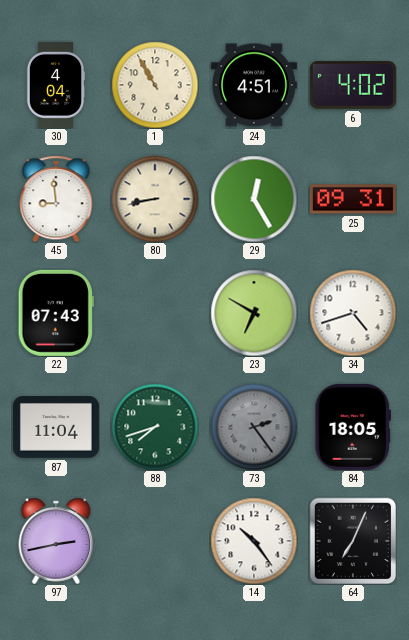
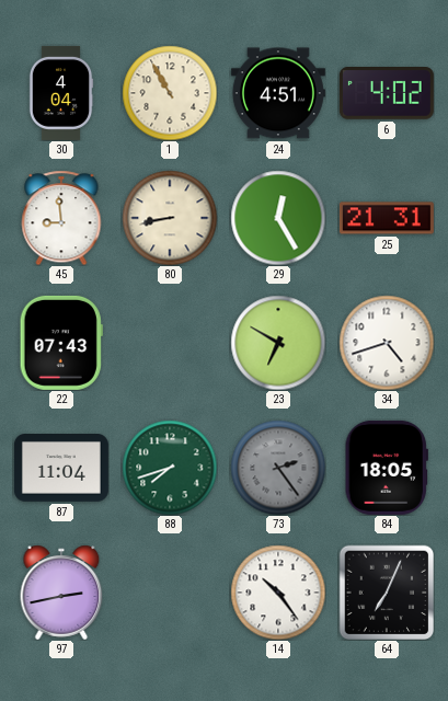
25: 09:31 -> 21:31
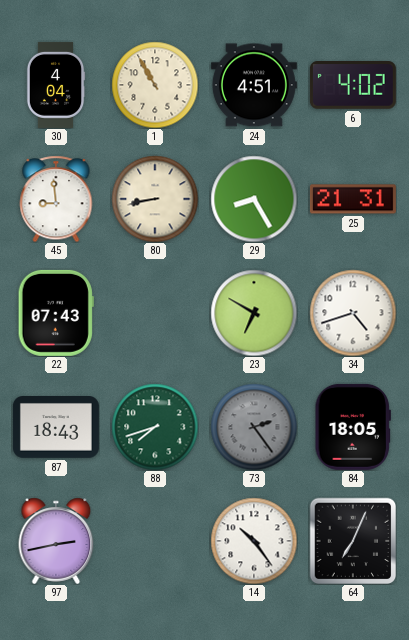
29: 12:25 -> 8:25
87: 11:04 -> 18:43
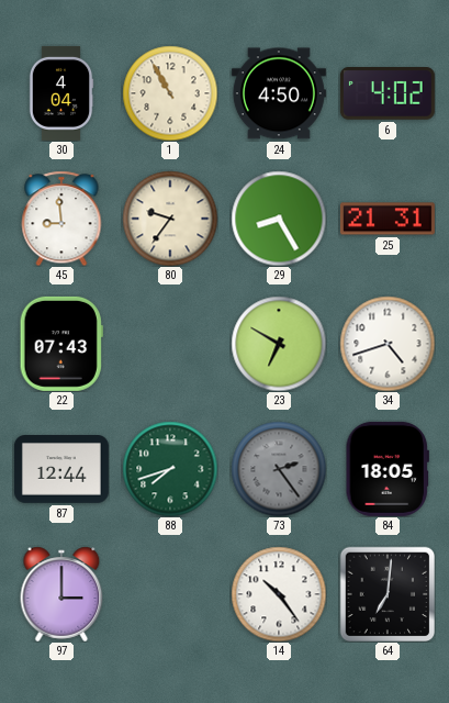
24: 4:51 -> 4:50
80: 8:43 -> 9:36
87: 18:43 -> 12:44
97: 2:43 -> 3:00
64: 7:04 -> 7:01
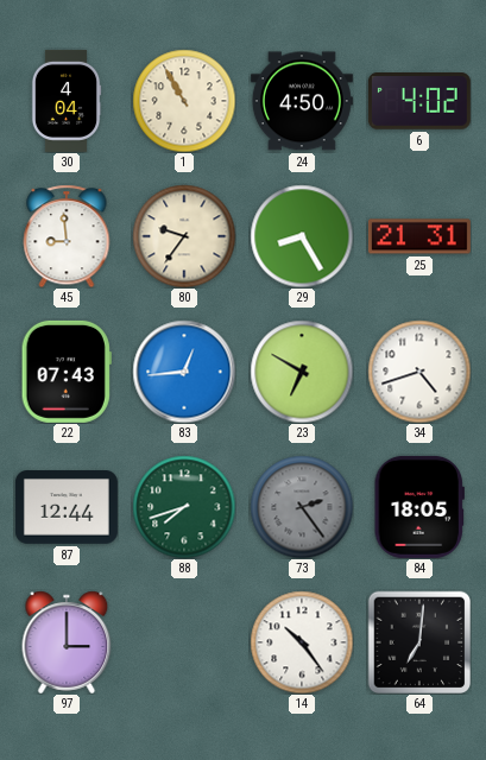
83: none -> 12:44
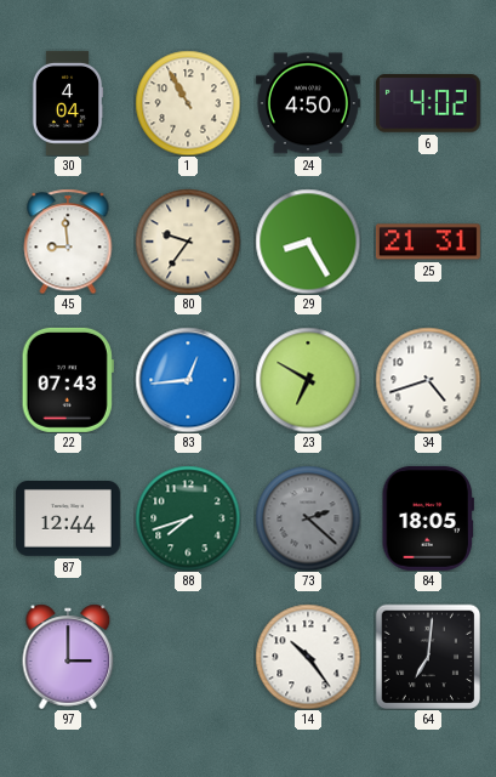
73: 2:24 -> 2:22
